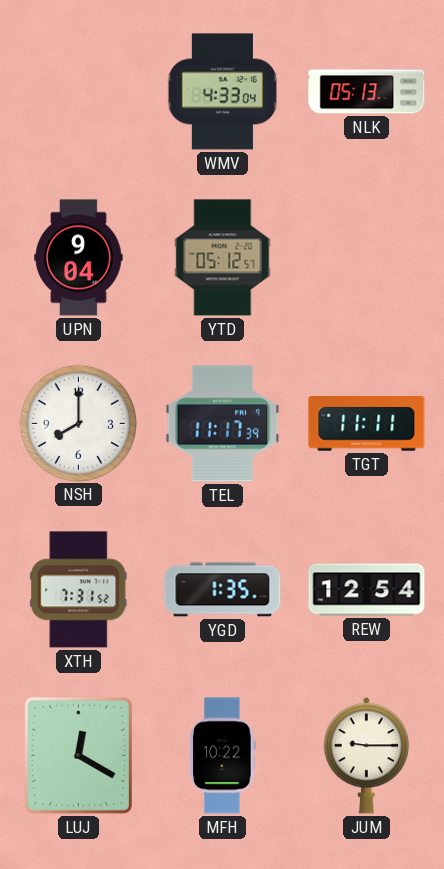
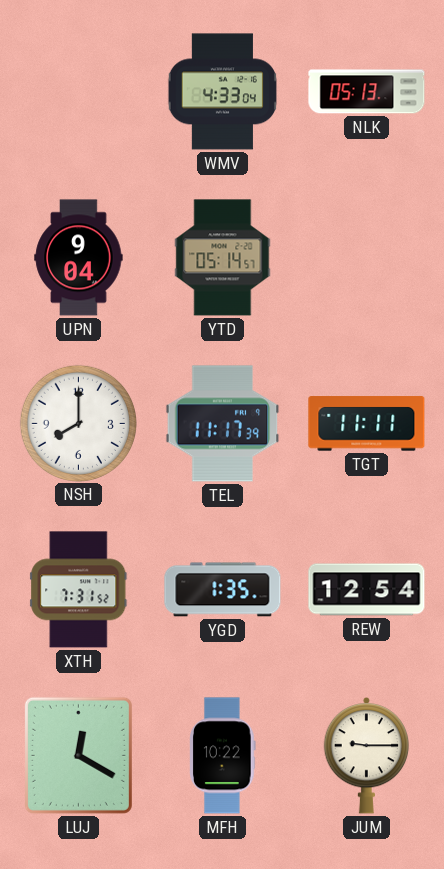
YTD: 05:12 -> 05:14
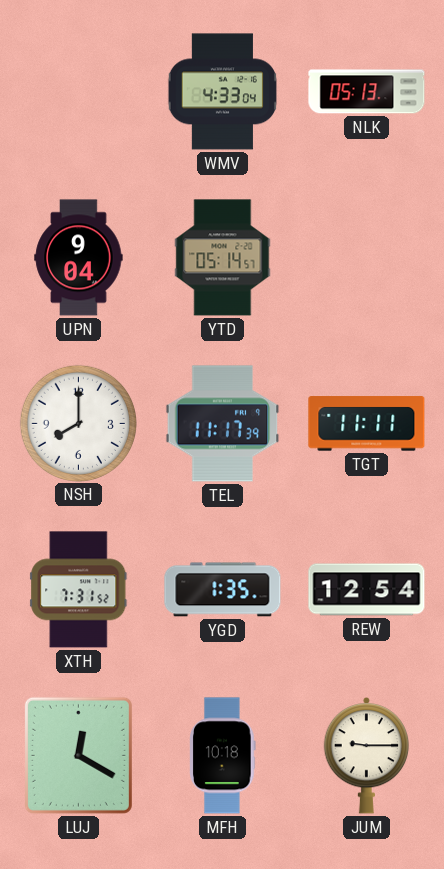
MFH: 10:22 -> 10:18
